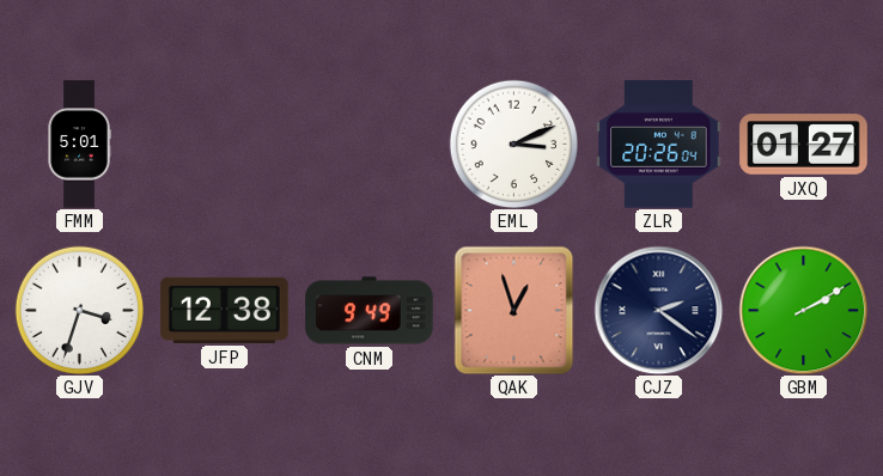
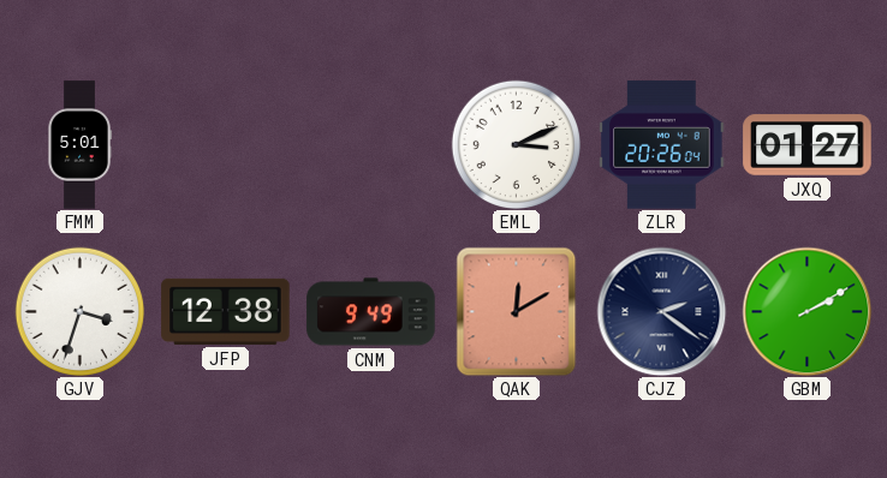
QAK: 12:57 -> 12:10
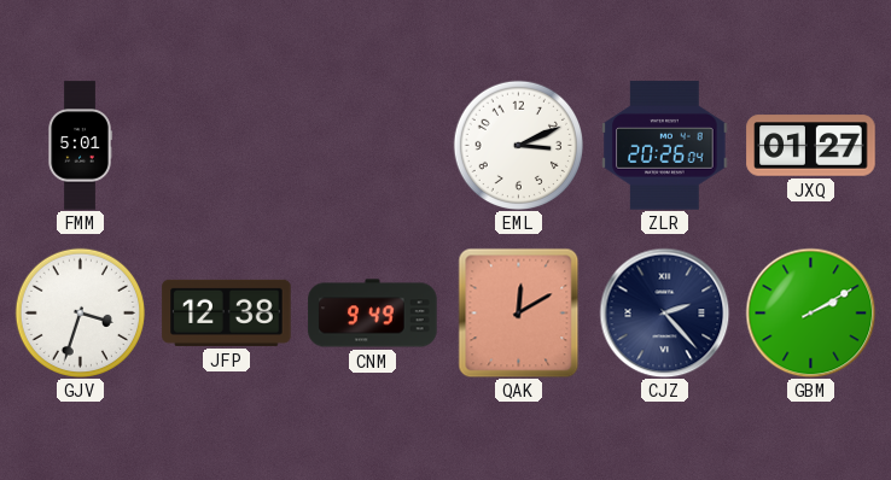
CJZ: 2:21 -> 2:23
